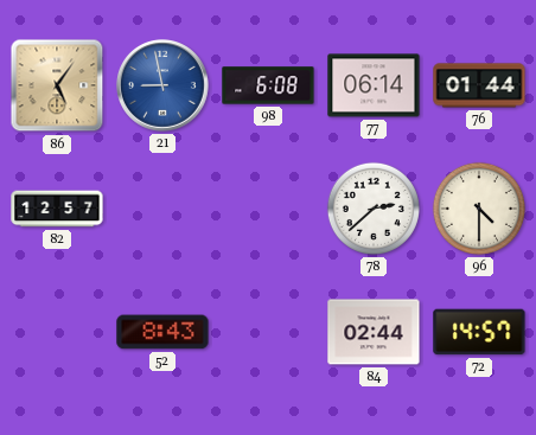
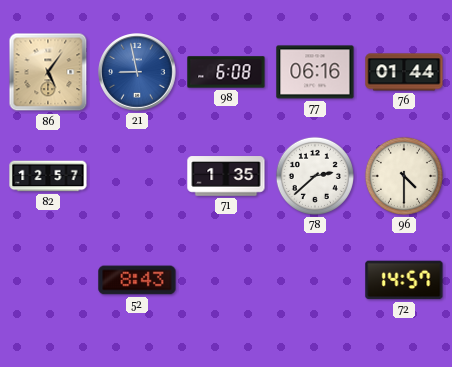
77: 06:14 -> 06:16
71: none -> 1:35
84: 02:44 -> none
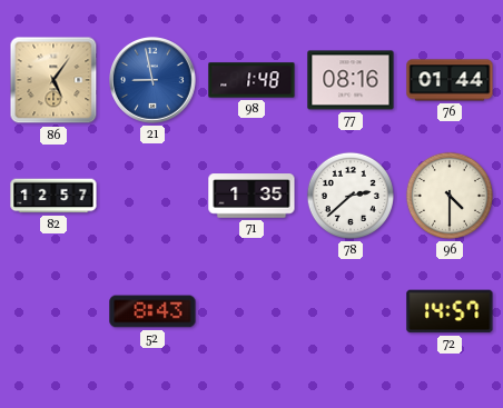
98: 6:08 -> 1:48
77: 06:16 -> 08:16
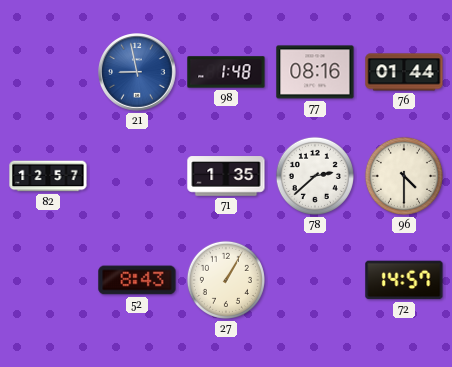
86: 5:06 -> none
27: none -> 1:05
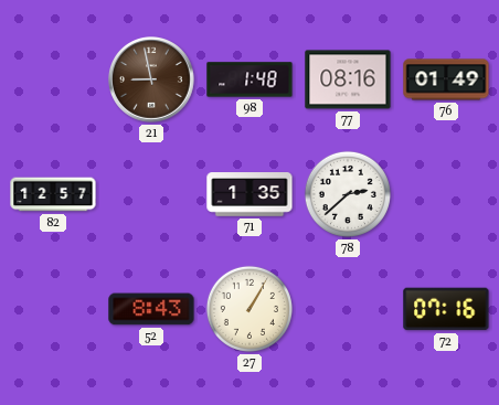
21 dial: blue -> brown
76: 01:44 -> 01:49
96: 4:30 -> none
72: 14:57 -> 07:16
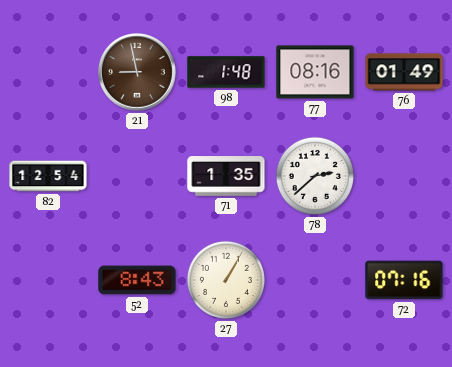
82: 12:57 -> 12:54
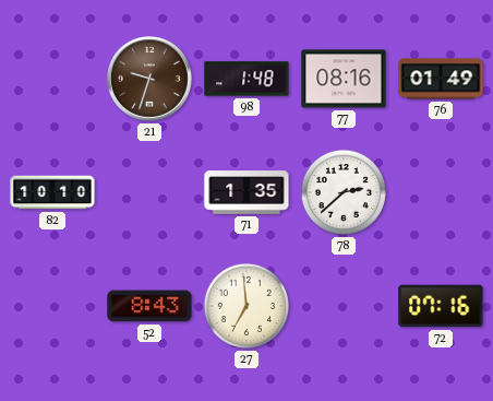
21: 8:58 -> 9:33
82: 12:54 -> 10:10
27: 1:05 -> 6:59
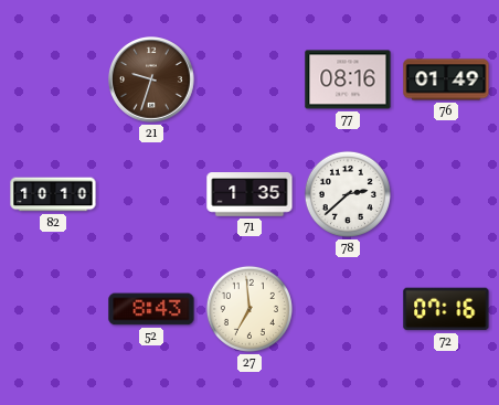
98: 1:48 -> none
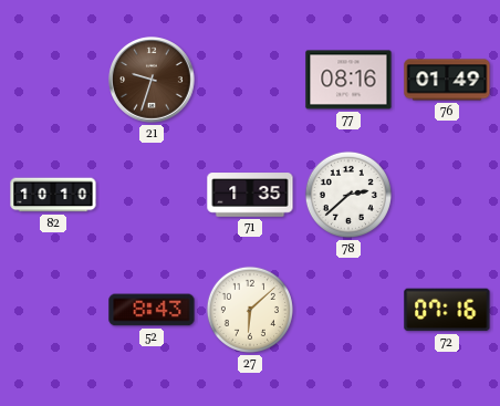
27: 6:59 -> 6:08
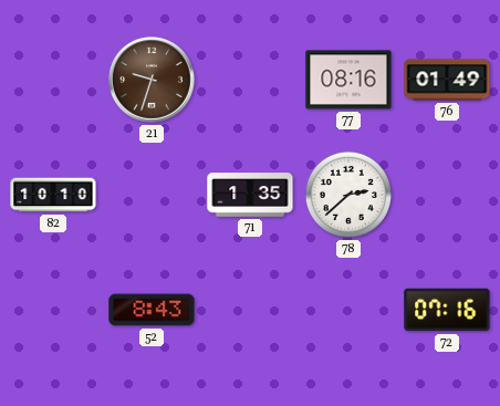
27: 6:08 -> none
